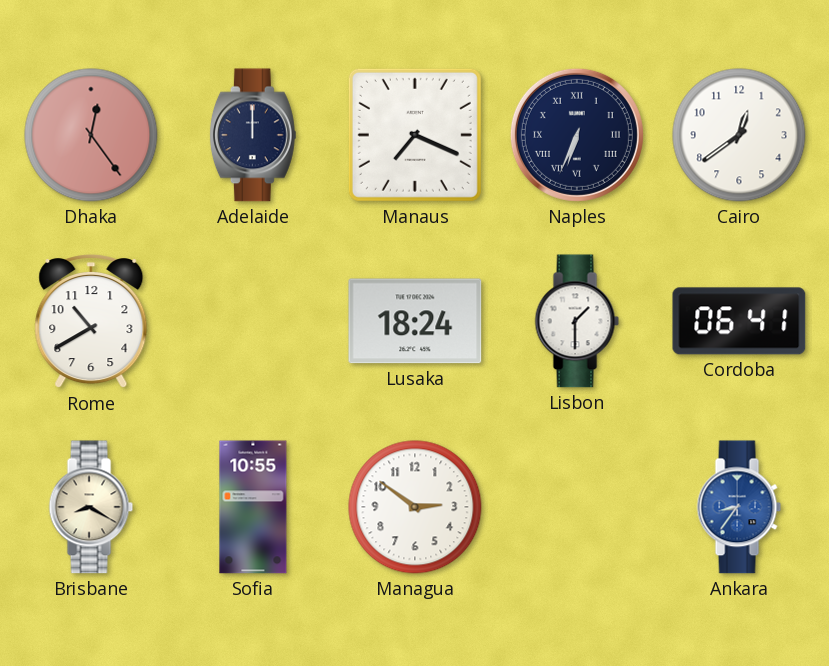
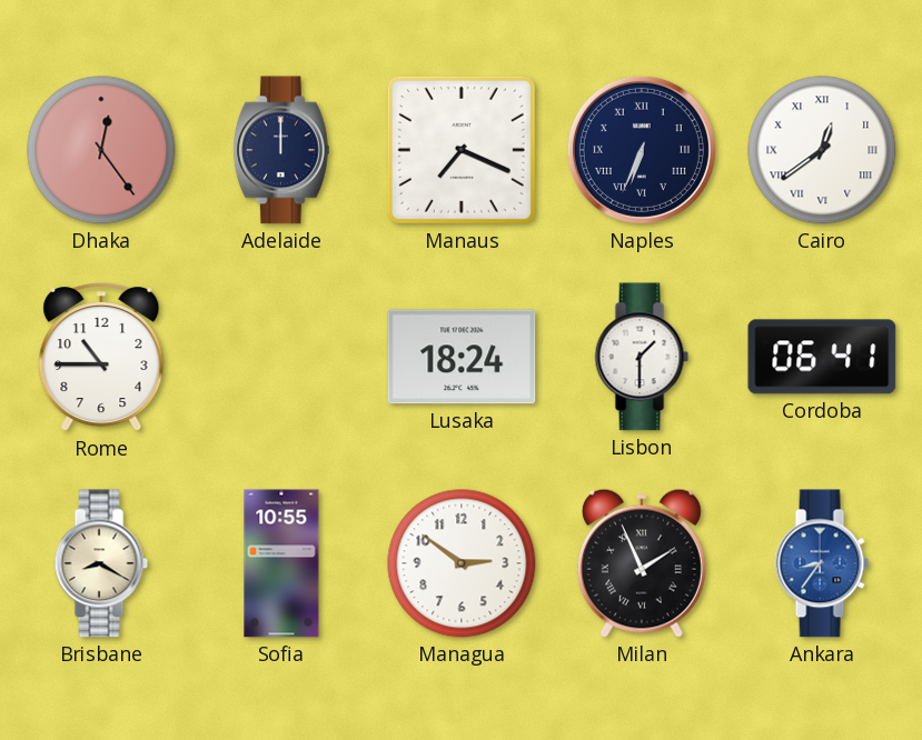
Cairo numerals: Arabic -> Roman
Rome: 10:40 -> 10:45
Milan: none -> 1:56
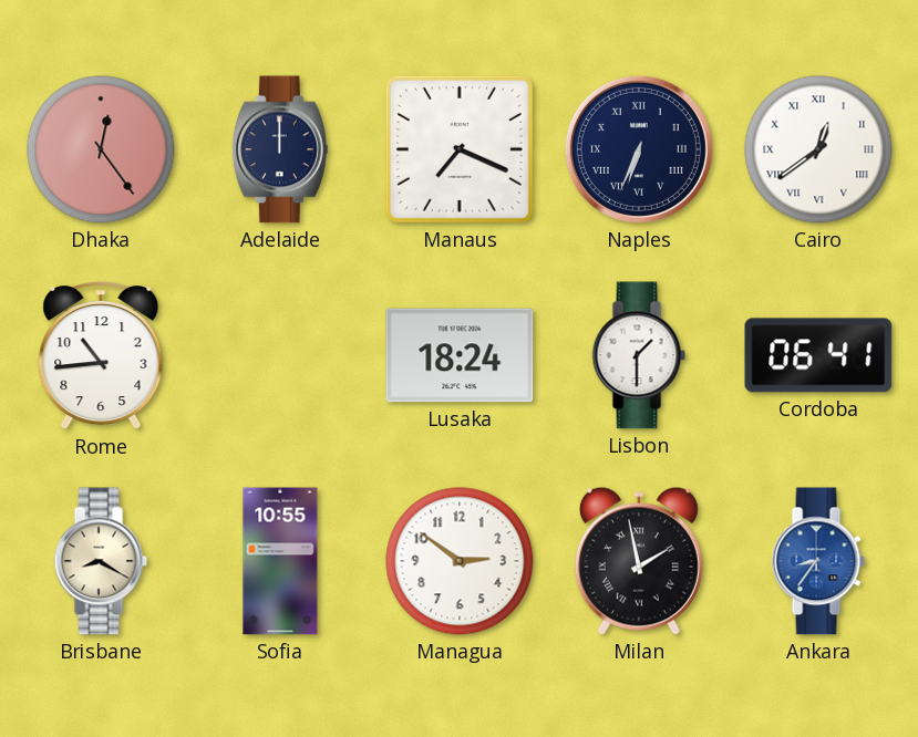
Rome: 10:45 -> 10:44
Milan: 1:56 -> 1:58
